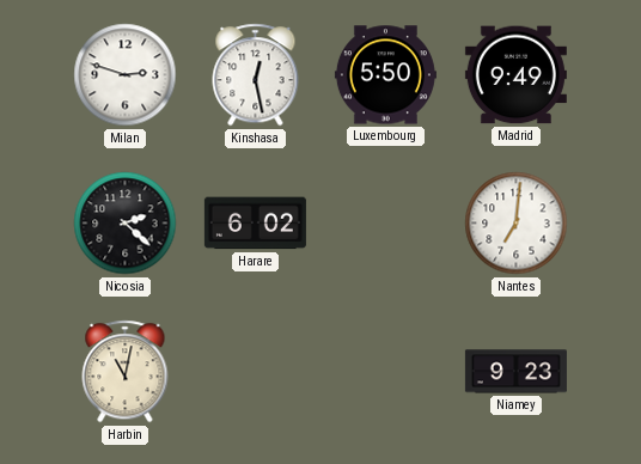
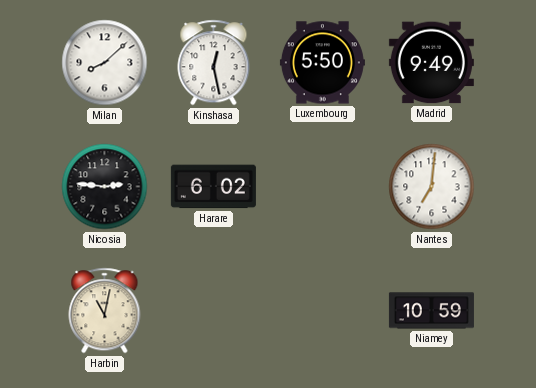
Milan: 2:48 -> 8:08
Nicosia: 2:22 -> 2:46
Niamey: 9:23 -> 10:59
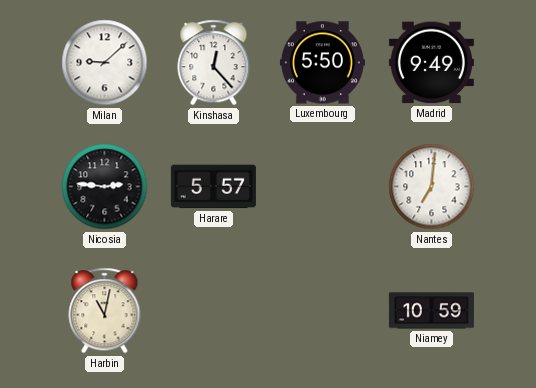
Milan: 8:08 -> 9:08
Kinshasa: 12:28 -> 12:23
Harare: 6:02 -> 5:57
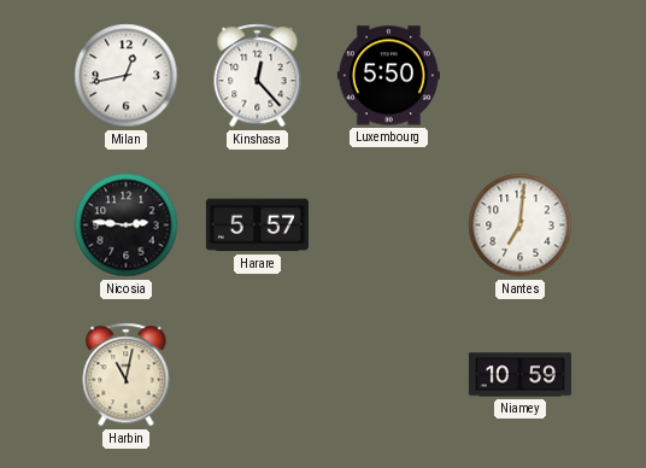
Milan: 9:08 -> 12:43
Madrid: 9:49 -> none
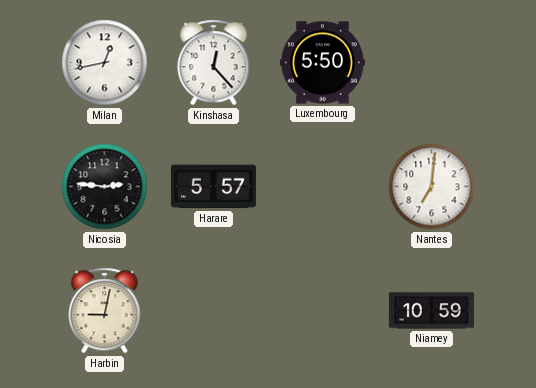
Harbin: 11:02 -> 9:02
